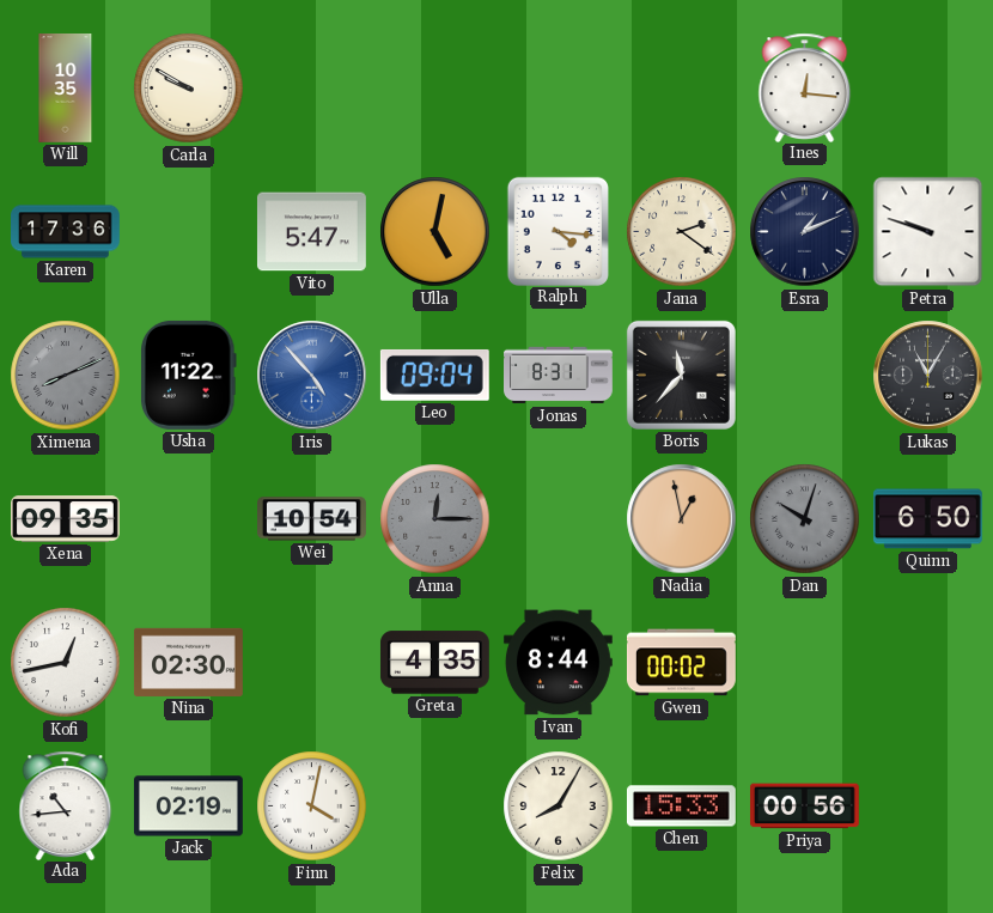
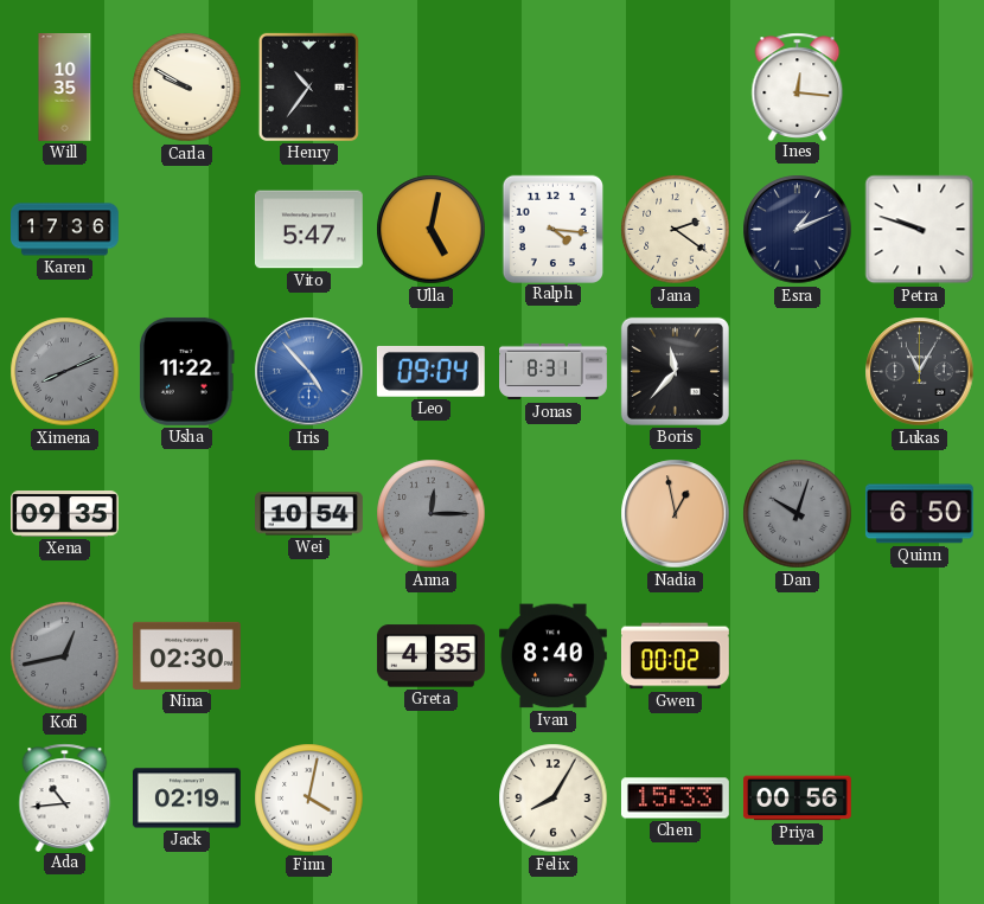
Henry: none -> 10:36
Kofi dial: white -> grey
Ivan: 8:44 -> 8:40
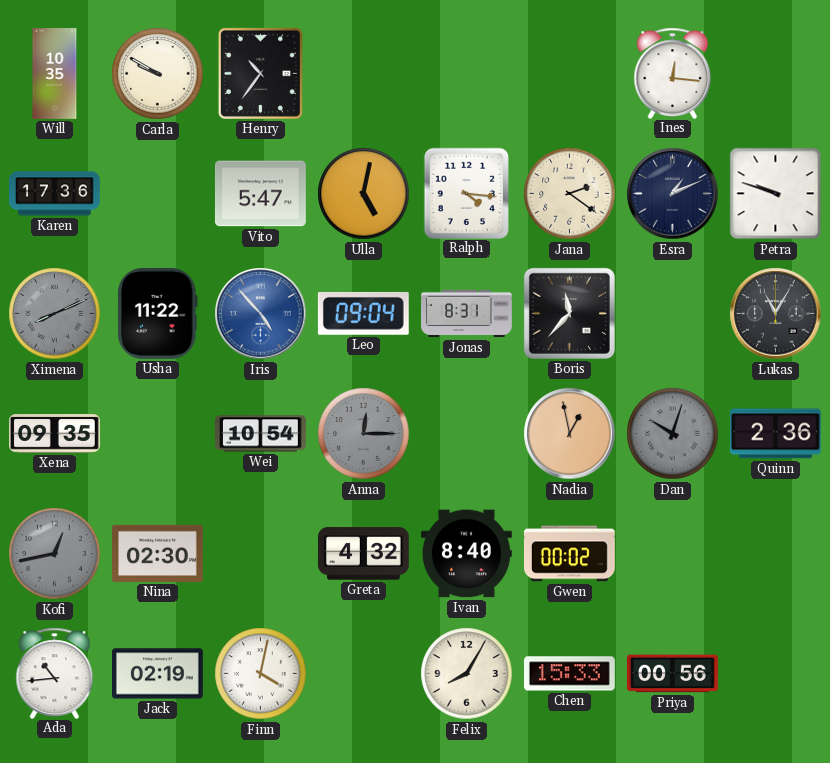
Quinn: 6:50 -> 2:36
Greta: 4:35 -> 4:32
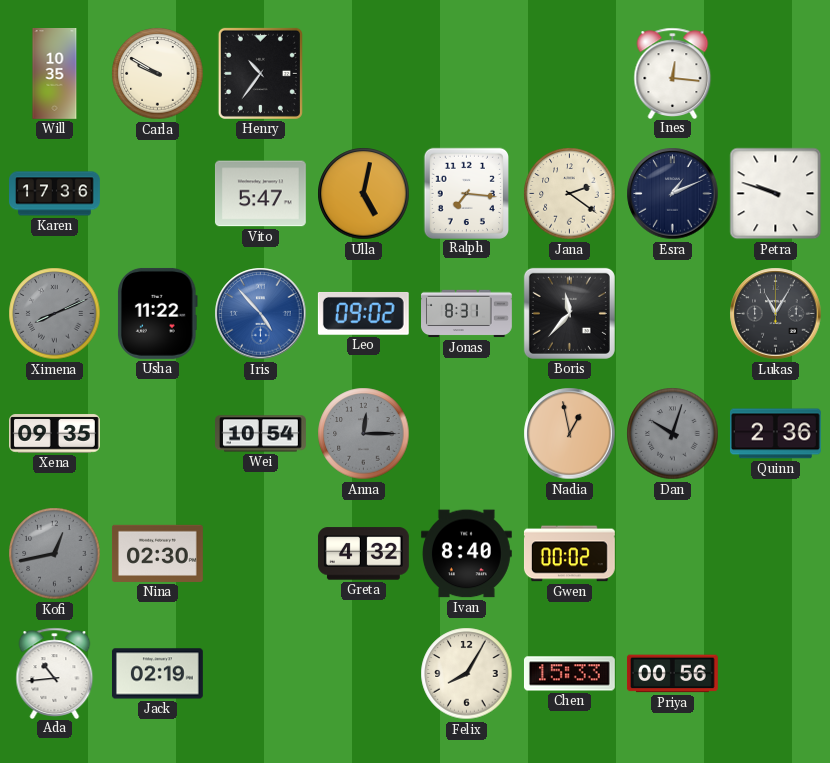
Ralph: 4:16 -> 7:16
Leo: 09:04 -> 09:02
Finn: 4:02 -> none
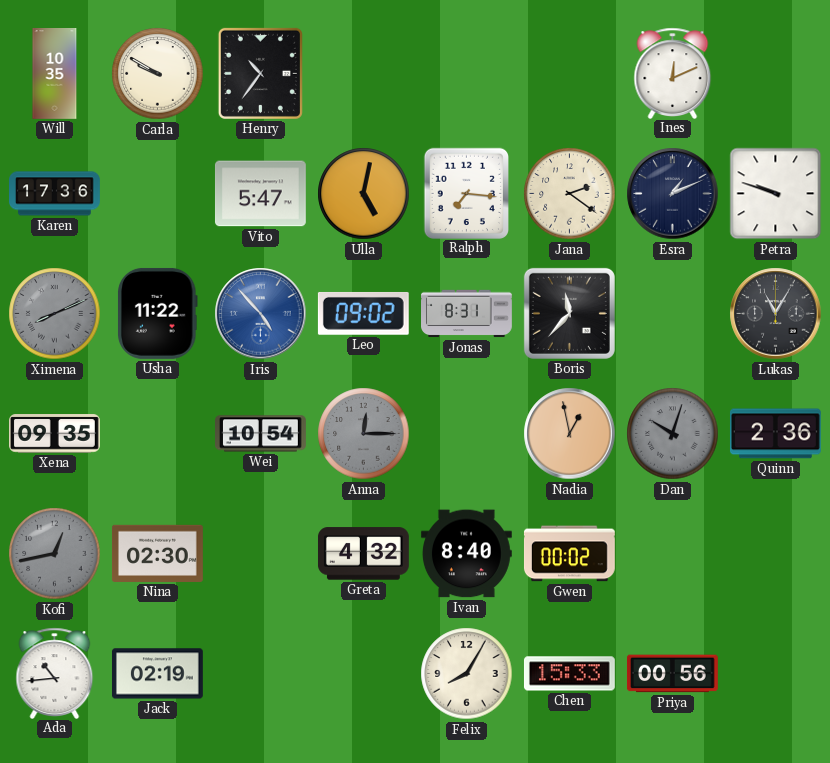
Ines: 12:16 -> 12:11
